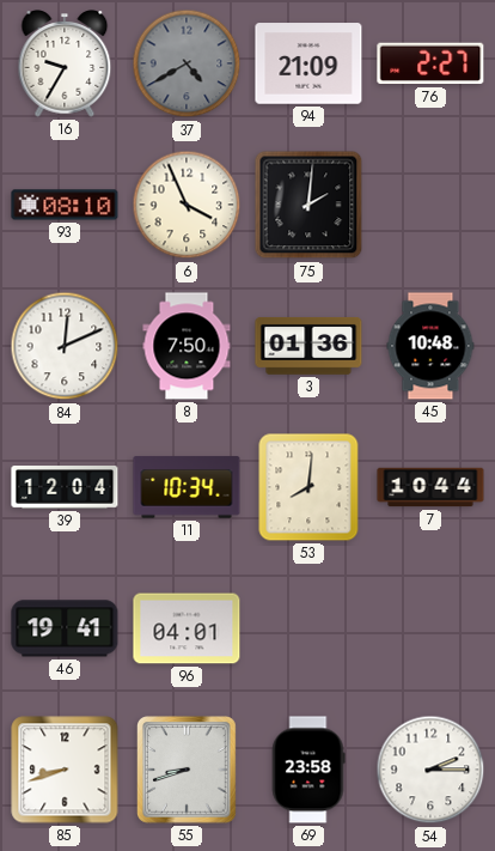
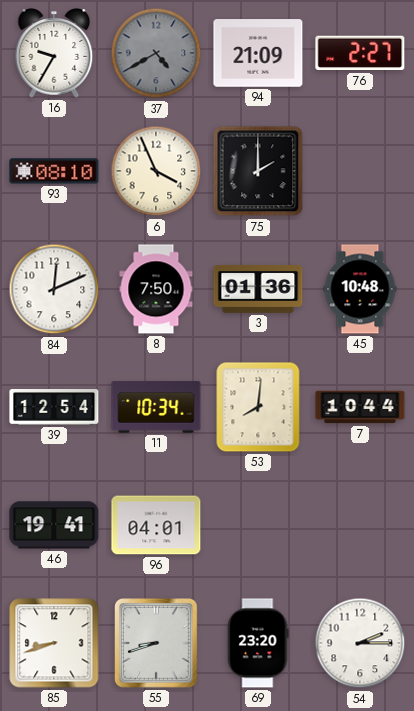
75: 2:01 -> 2:00
39: 12:04 -> 12:54
69: 23:58 -> 23:20
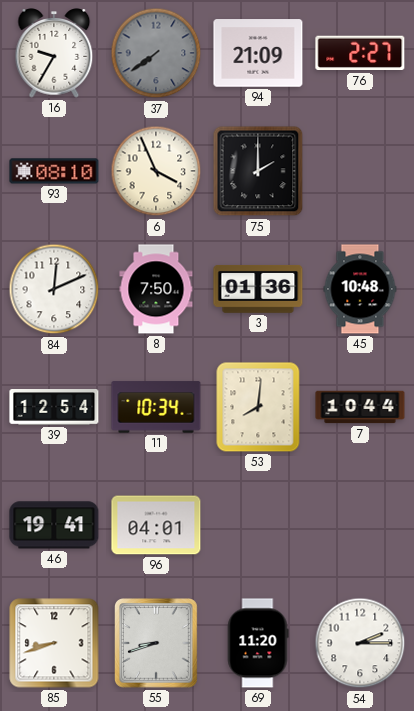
37: 4:40 -> 7:39
69: 23:20 -> 11:20
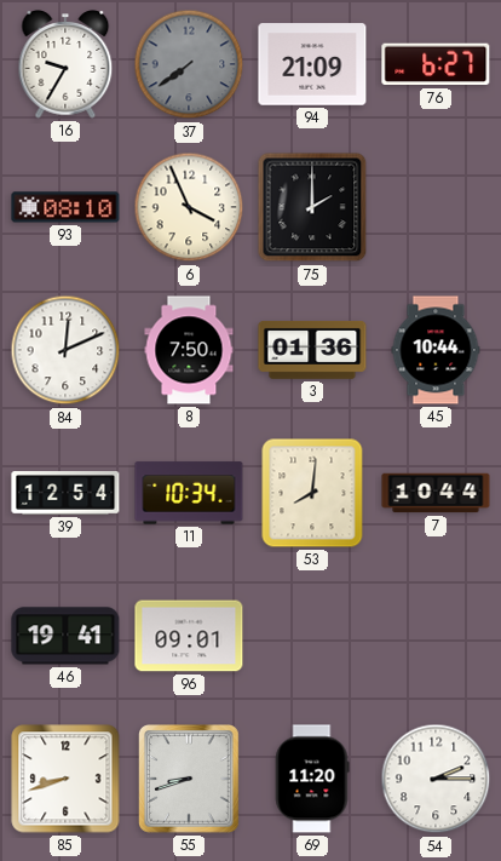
76: 2:27 -> 6:27
45: 10:48 -> 10:44
96: 04:01 -> 09:01
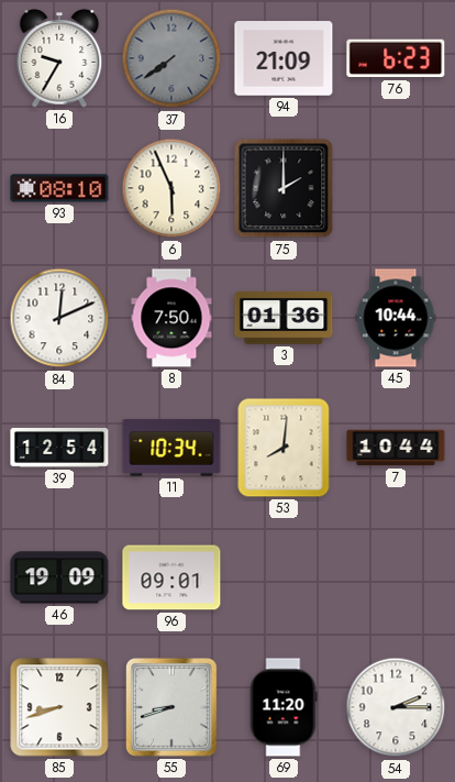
76: 6:27 -> 6:23
6: 3:56 -> 5:56
46: 19:41 -> 19:09
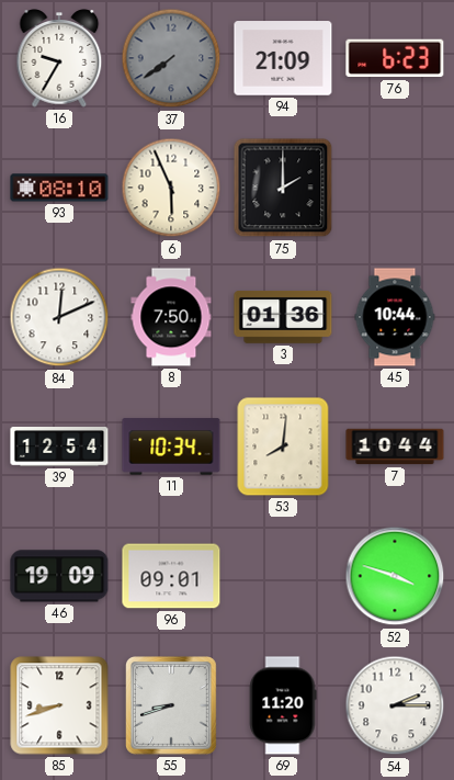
52: none -> 3:48
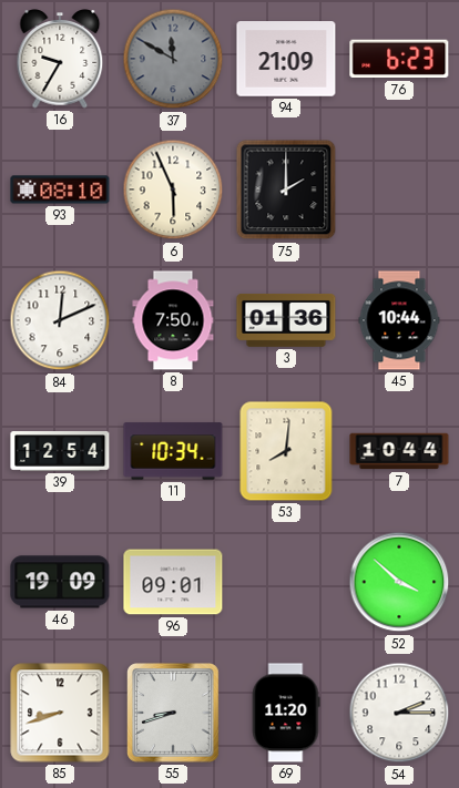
37: 7:39 -> 11:50
52: 3:48 -> 3:52
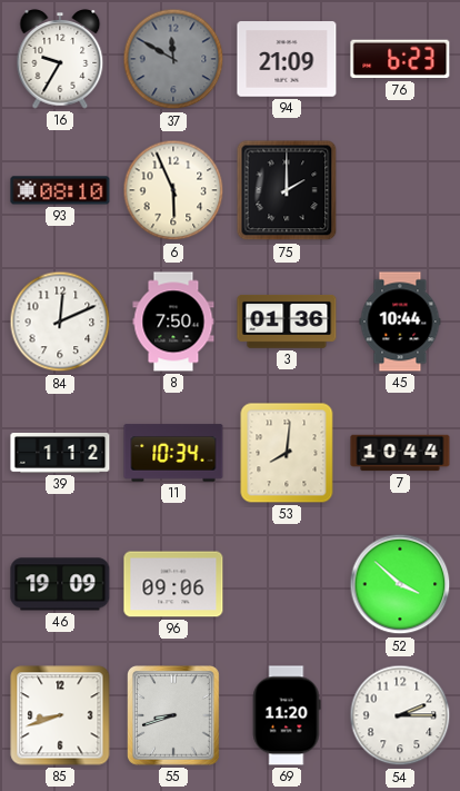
39: 12:54 -> 1:12
96: 09:01 -> 09:06
